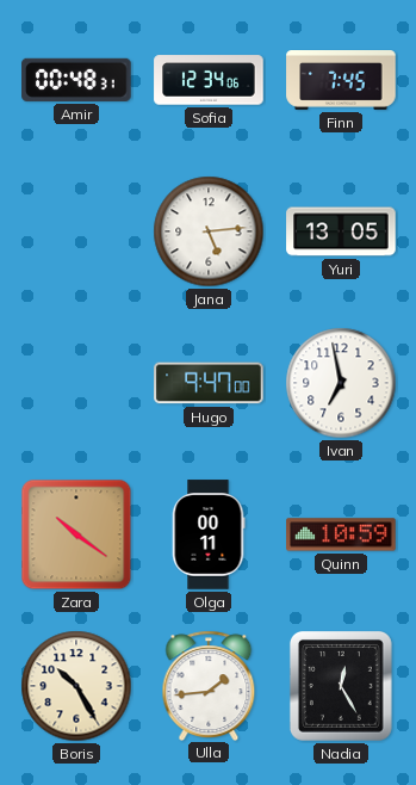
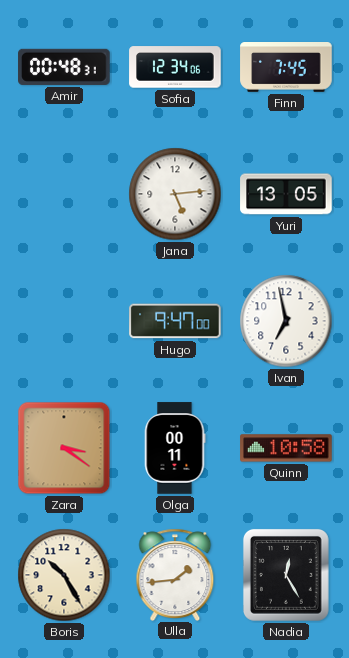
Zara: 10:21 -> 3:21
Quinn: 10:59 -> 10:58
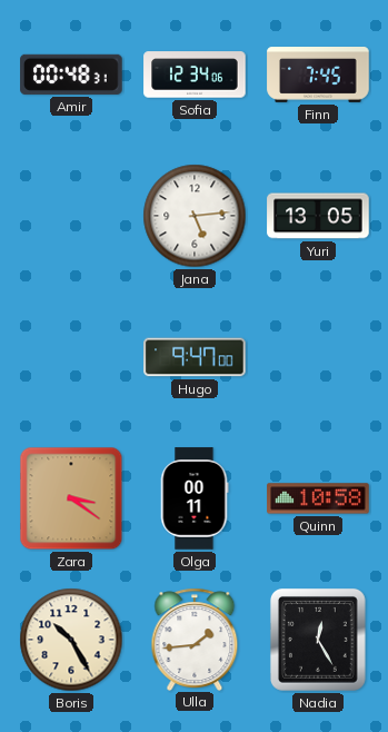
Ivan: 6:58 -> none
